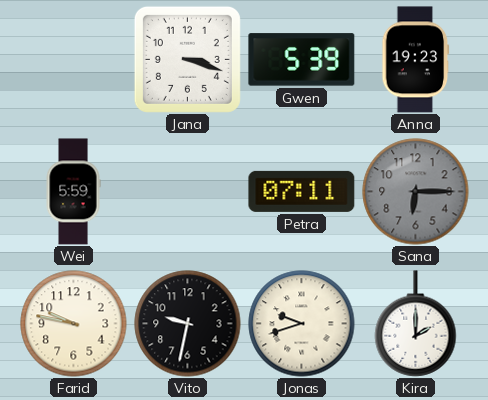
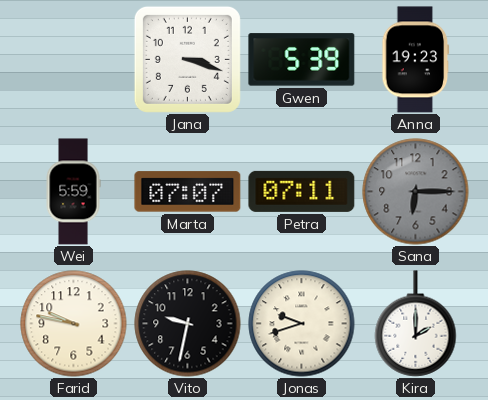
Marta: none -> 07:07
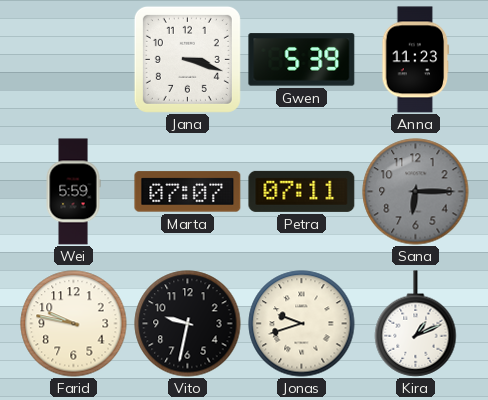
Anna: 19:23 -> 11:23
Kira: 2:00 -> 1:11
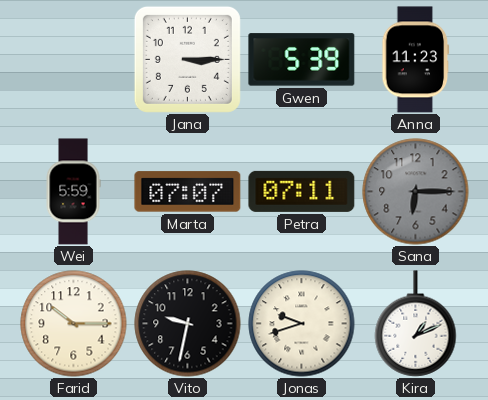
Jana: 3:18 -> 3:15
Farid: 9:47 -> 10:15
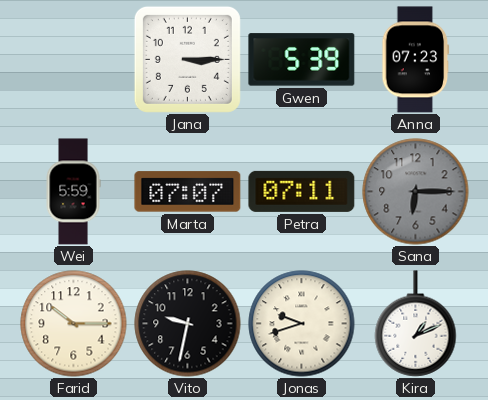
Anna: 11:23 -> 07:23
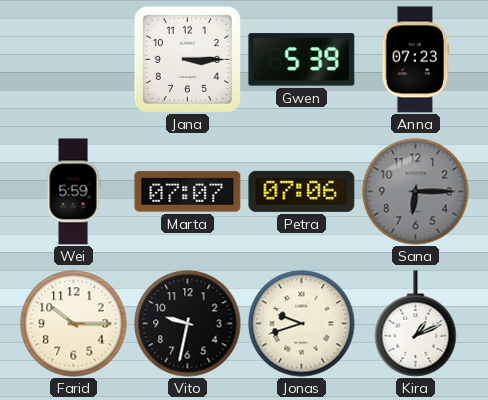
Petra: 07:11 -> 07:06
